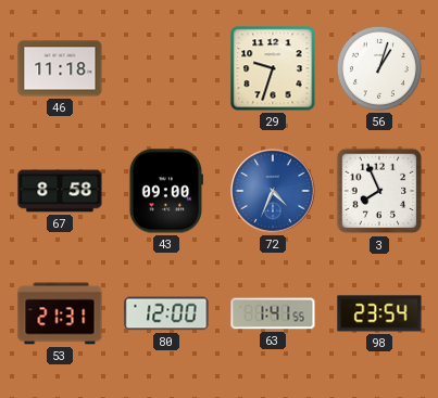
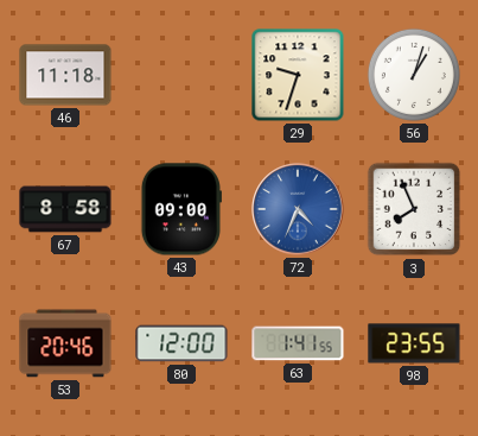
53: 21:31 -> 20:46
98: 23:54 -> 23:55
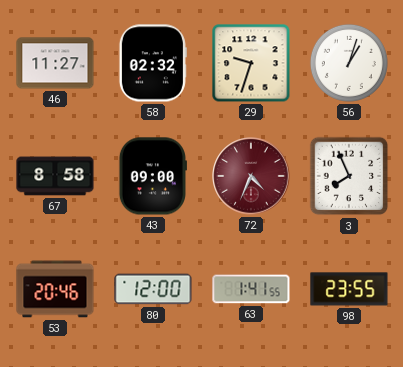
46: 11:18 -> 11:27
58: none -> 02:32
72 dial: blue -> burgundy
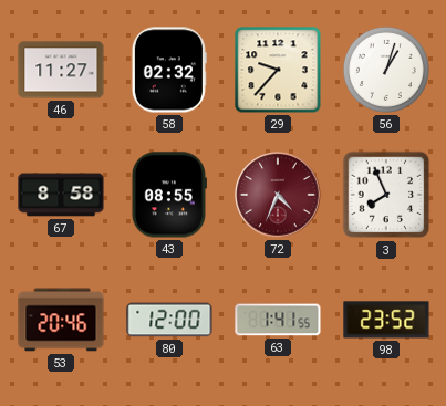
29: 9:33 -> 9:37
43: 09:00 -> 08:55
98: 23:55 -> 23:52
